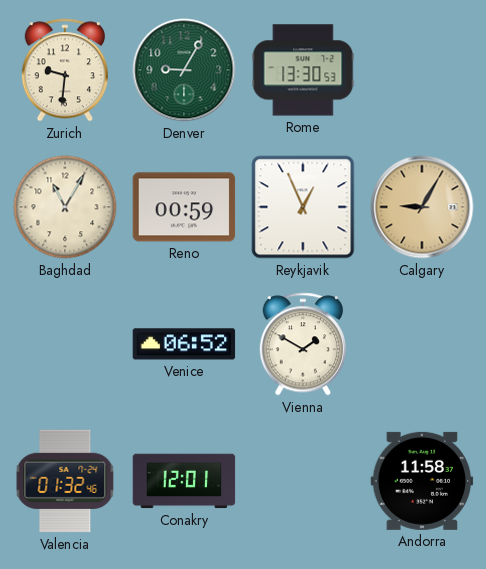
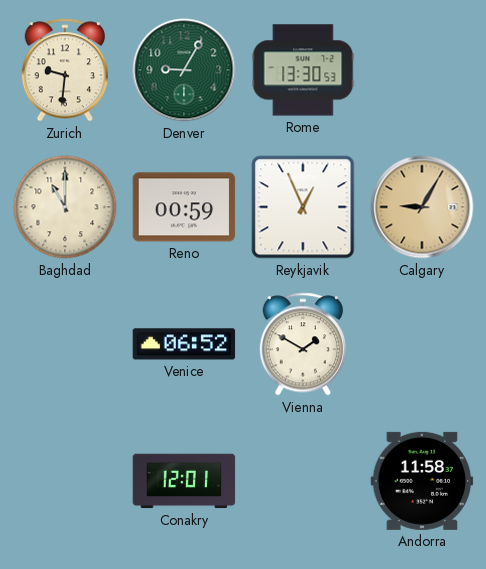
Baghdad: 11:05 -> 11:00
Valencia: 01:32 -> none
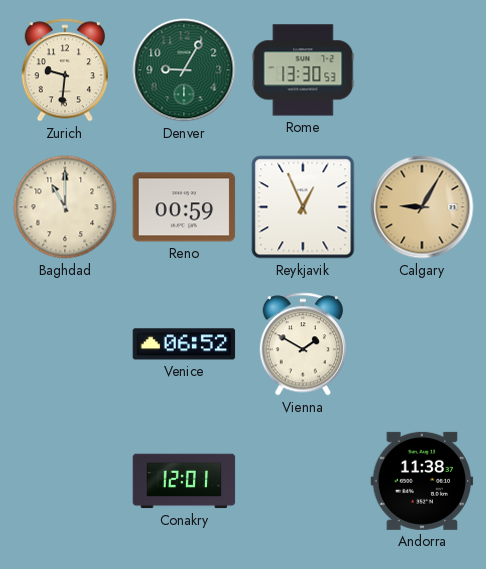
Andorra: 11:58 -> 11:38
